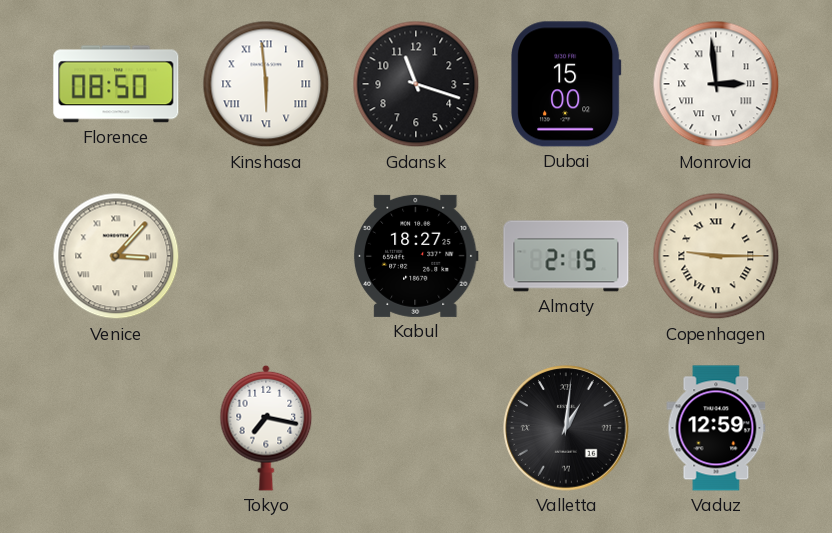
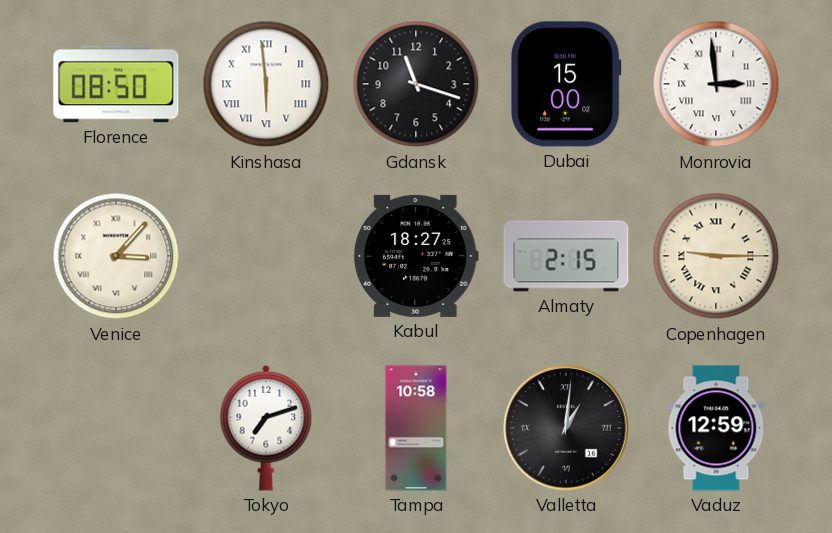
Tokyo: 7:17 -> 7:12
Tampa: none -> 10:58
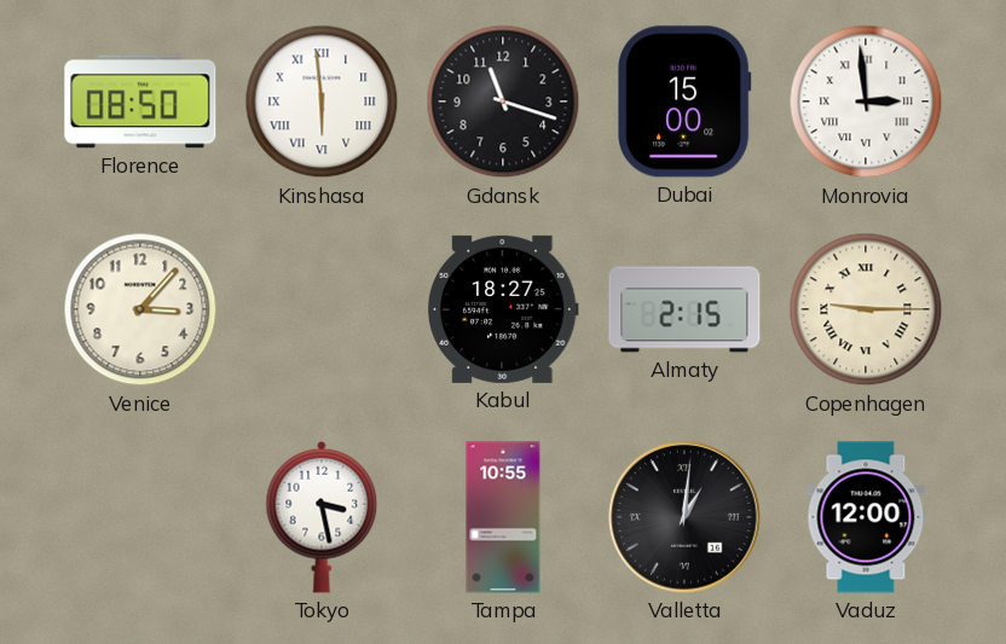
Venice numerals: Roman -> Arabic
Tokyo: 7:12 -> 3:28
Tampa: 10:58 -> 10:55
Vaduz: 12:59 -> 12:00
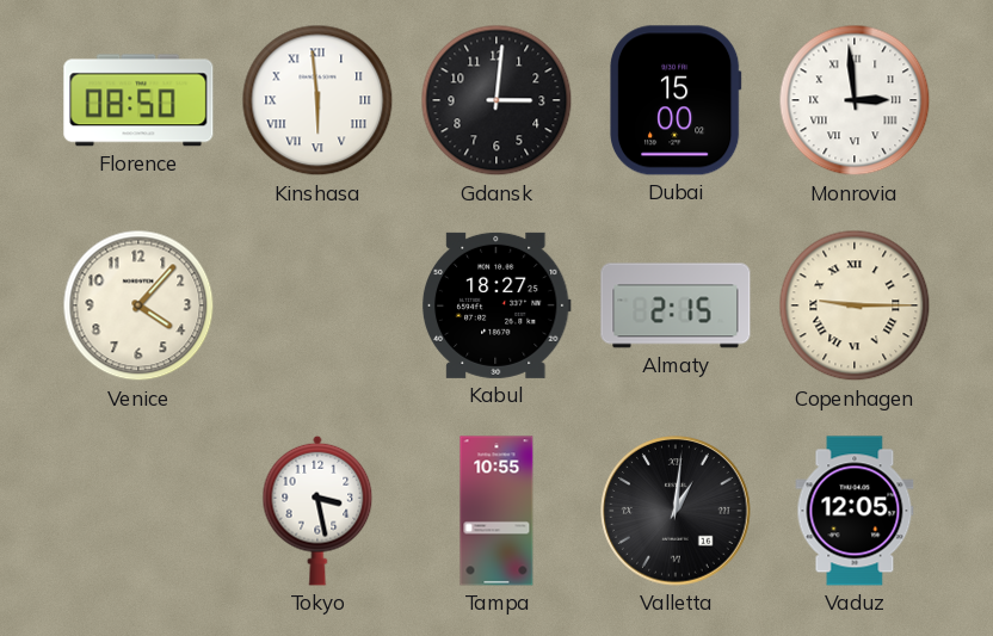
Gdansk: 11:18 -> 3:01
Venice: 3:07 -> 4:07
Vaduz: 12:00 -> 12:05
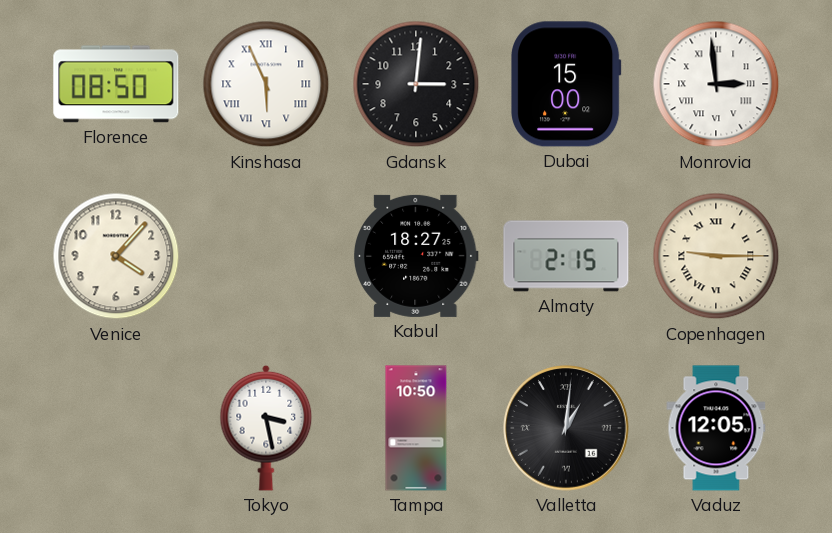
Kinshasa: 5:59 -> 5:56
Tampa: 10:55 -> 10:50
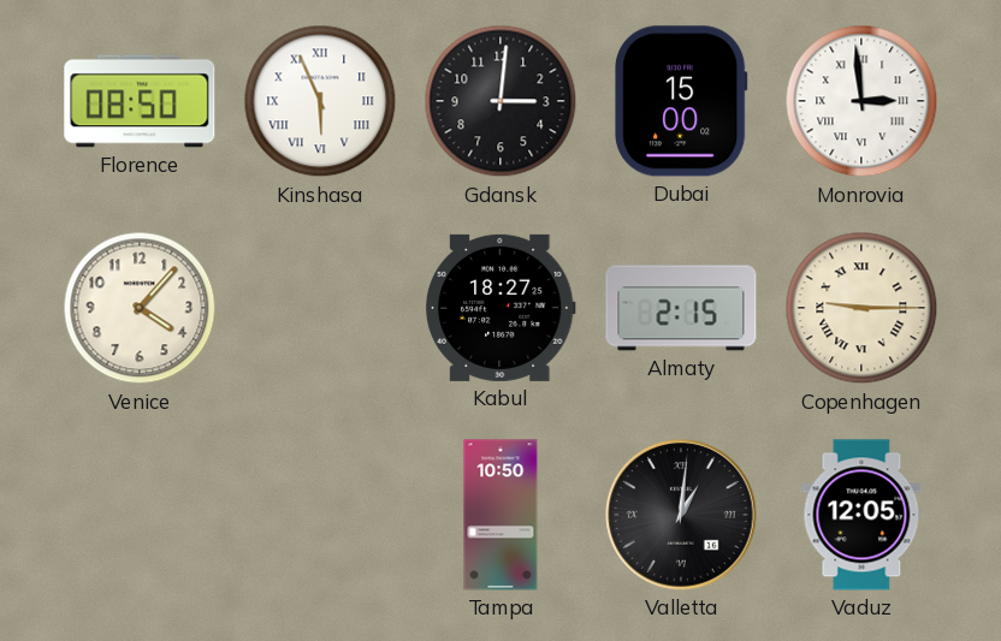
Tokyo: 3:28 -> none
